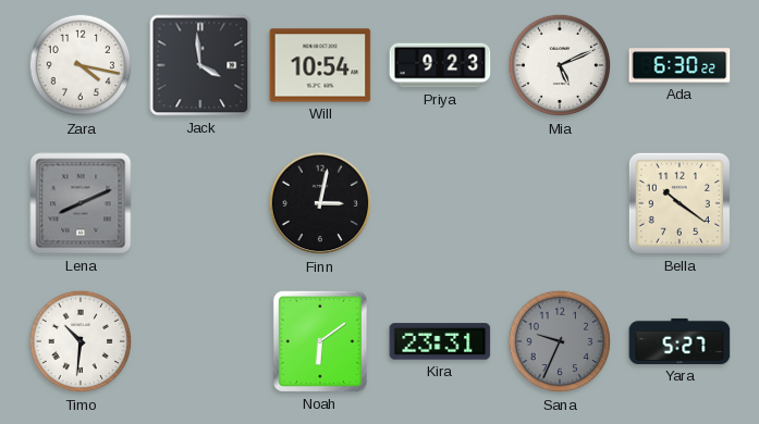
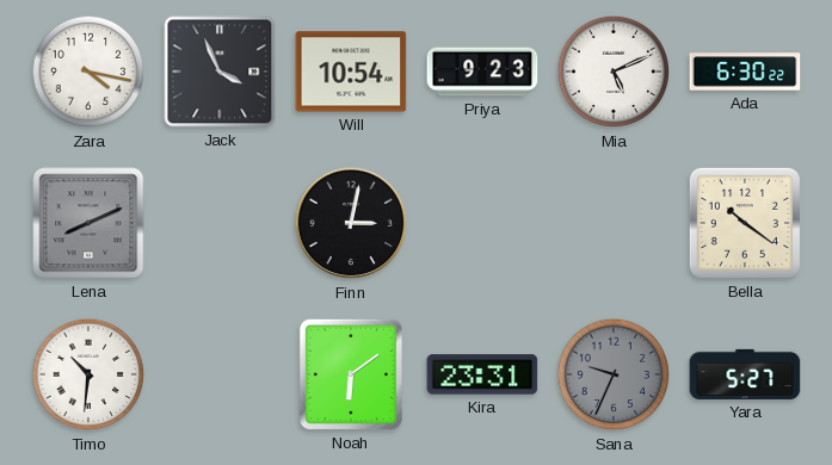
Jack: 3:59 -> 3:56
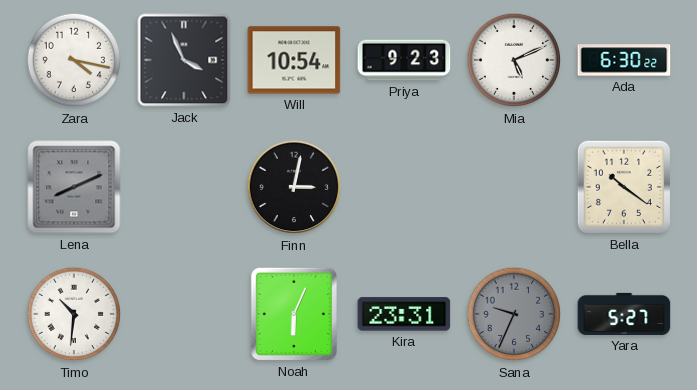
Noah: 6:09 -> 6:04
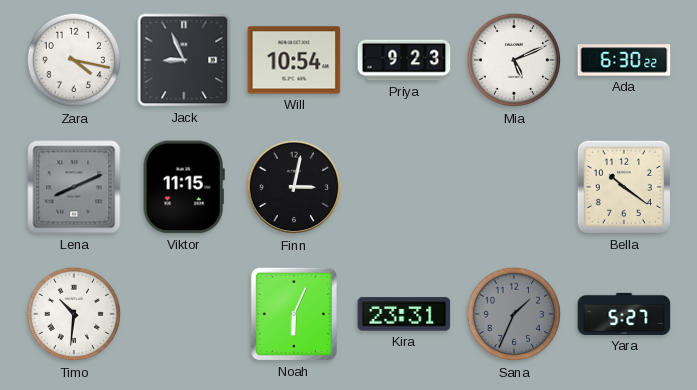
Jack: 3:56 -> 8:56
Viktor: none -> 11:15
Sana: 9:34 -> 1:34
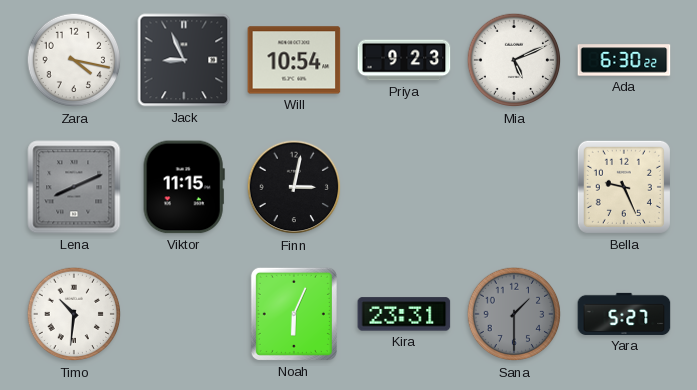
Bella: 10:21 -> 9:26
Sana: 1:34 -> 1:30
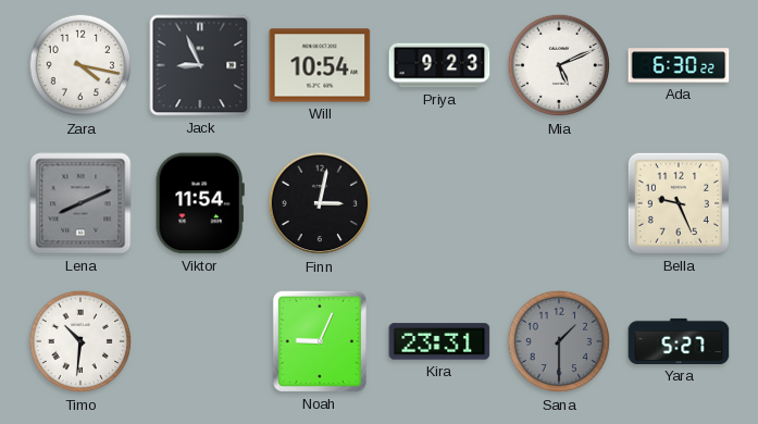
Viktor: 11:15 -> 11:54
Noah: 6:04 -> 9:04
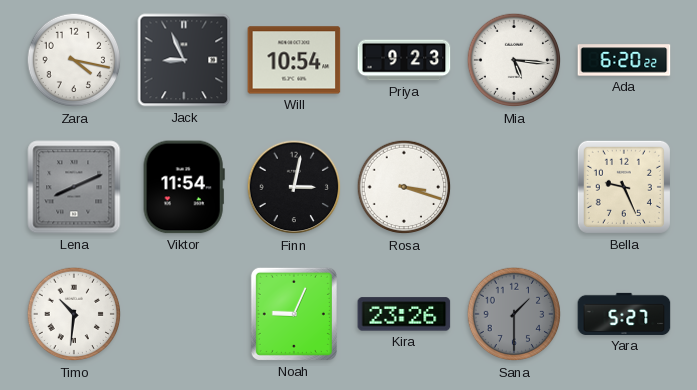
Mia: 5:11 -> 5:16
Ada: 6:30 -> 6:20
Rosa: none -> 3:18
Kira: 23:31 -> 23:26
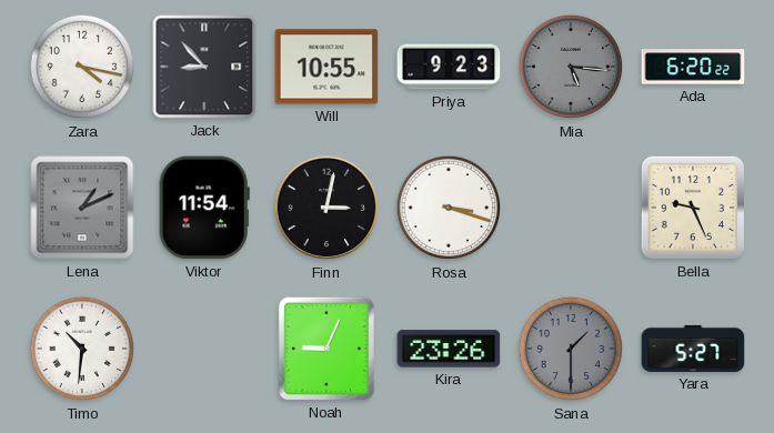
Jack: 8:56 -> 8:53
Will: 10:54 -> 10:55
Mia dial: white -> grey
Lena: 8:11 -> 1:11
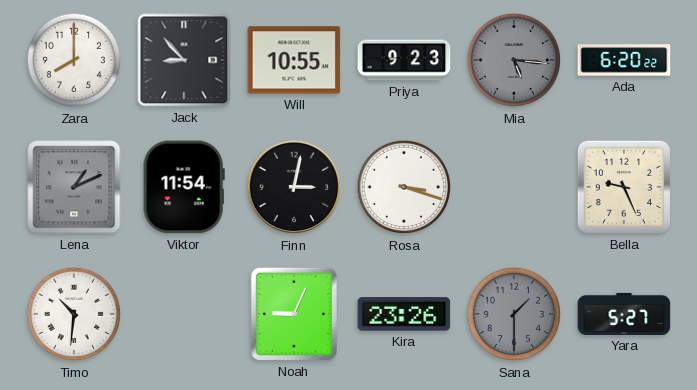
Zara: 4:17 -> 8:00
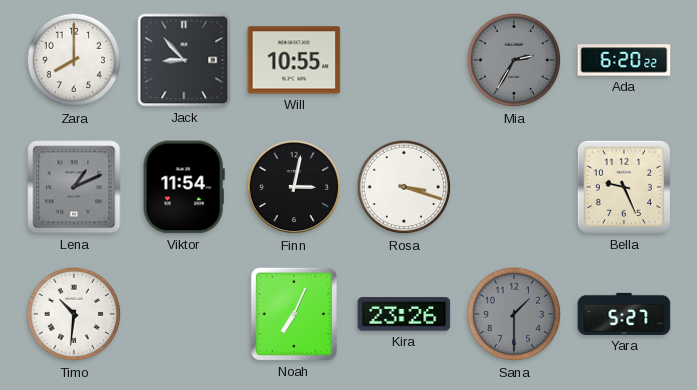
Priya: 9:23 -> none
Mia: 5:16 -> 2:35
Noah: 9:04 -> 7:04
